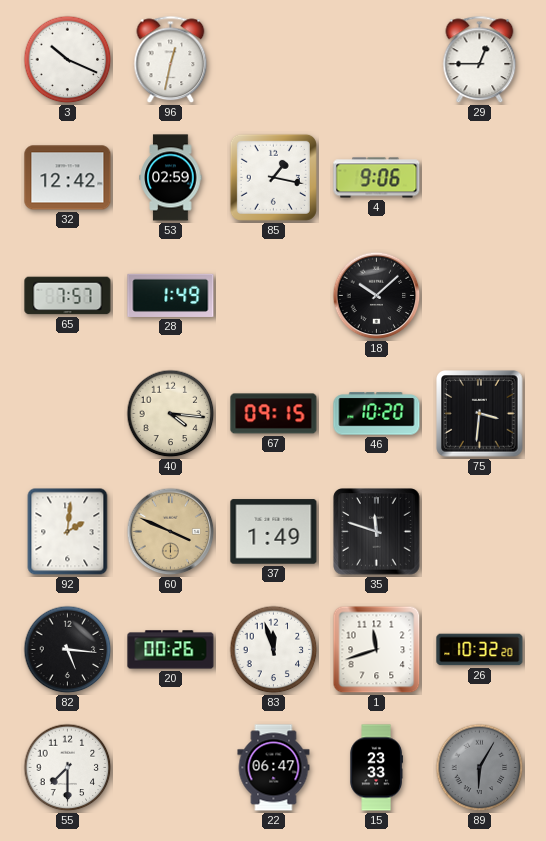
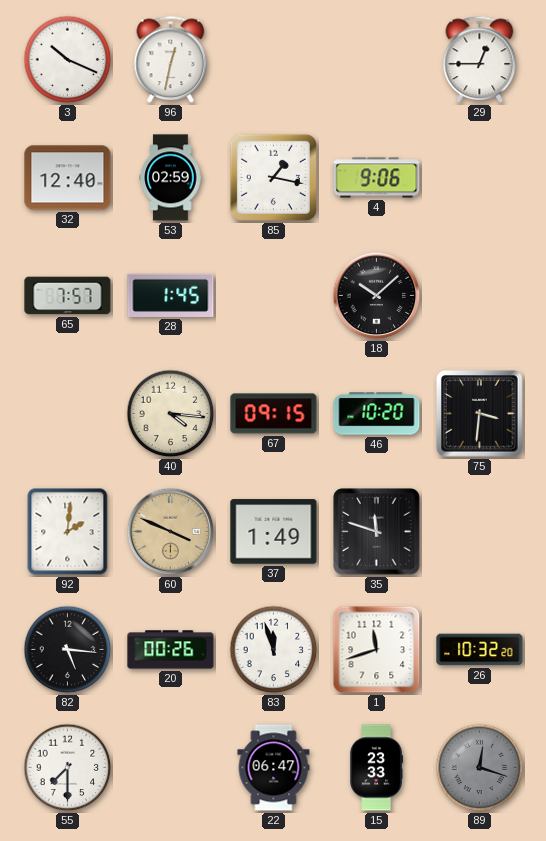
32: 12:42 -> 12:40
28: 1:49 -> 1:45
89: 6:05 -> 12:18
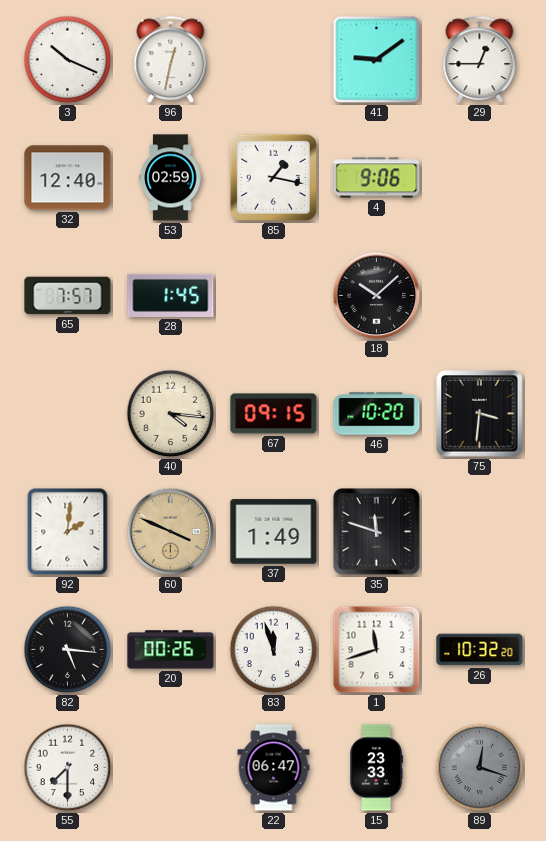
41: none -> 9:09
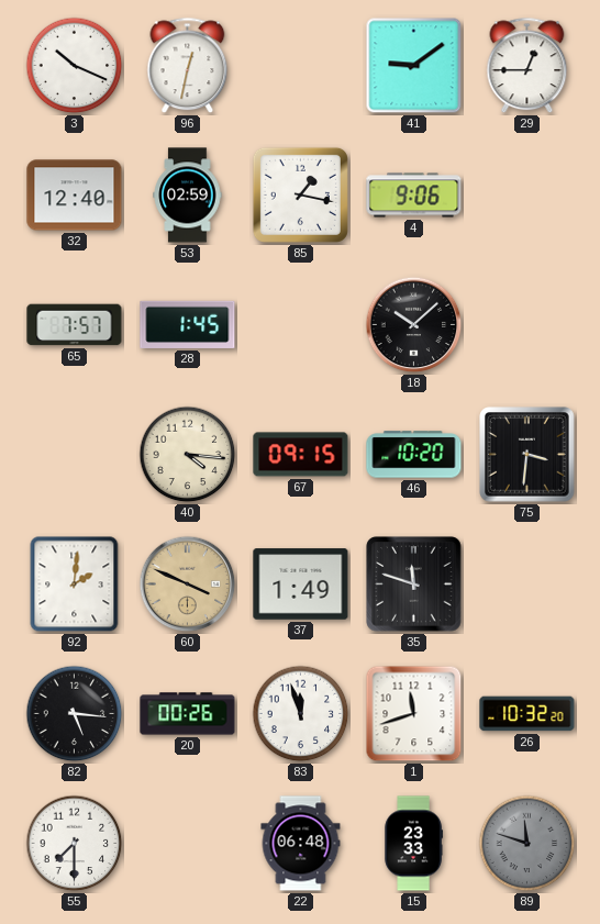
22: 06:47 -> 06:48
89: 12:18 -> 11:48
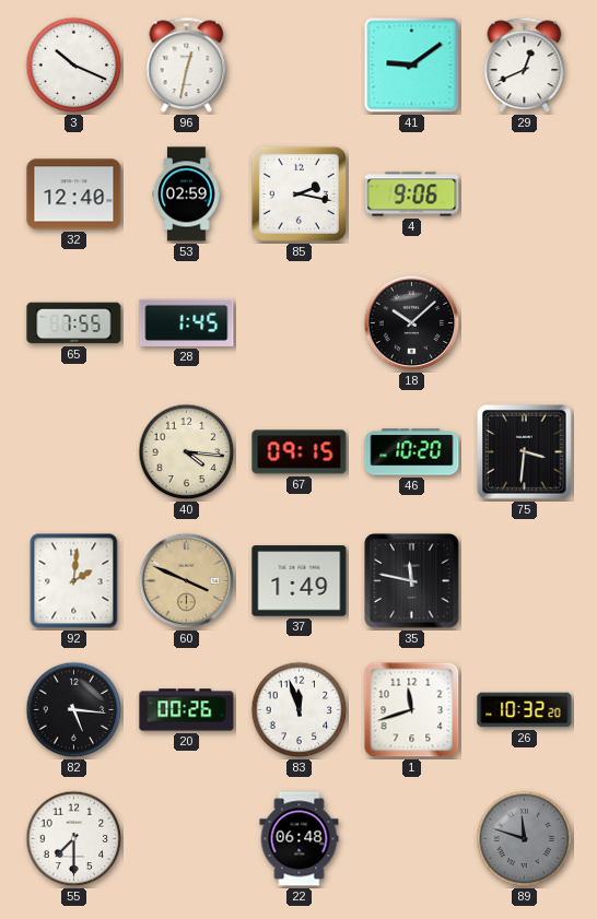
29: 12:45 -> 12:41
85: 1:17 -> 2:17
65: 7:57 -> 7:55
35: 11:48 -> 11:47
15: 23:33 -> none
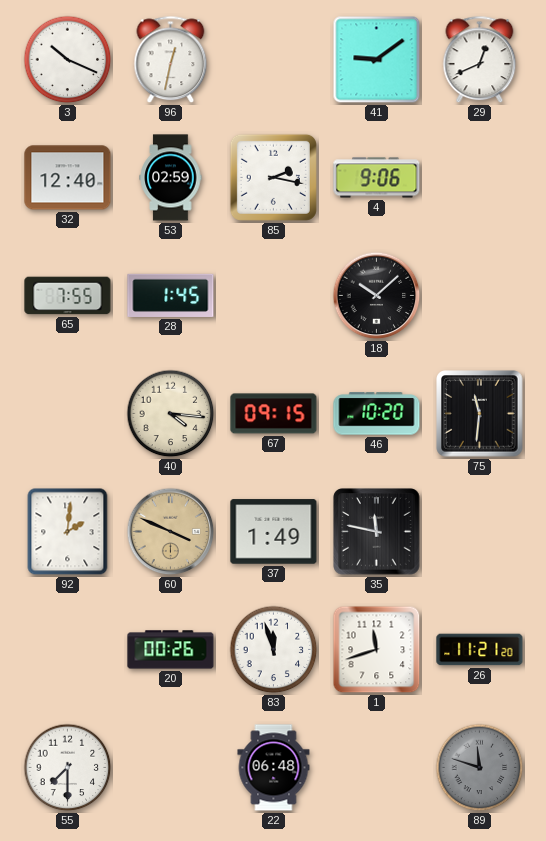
75: 3:31 -> 11:31
82: 5:16 -> none
26: 10:32 -> 11:21
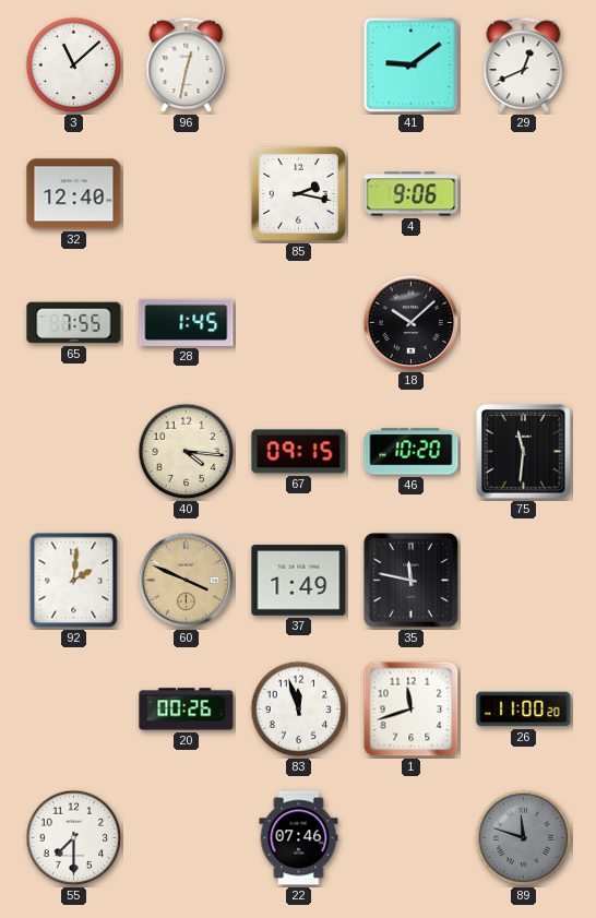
3: 10:19 -> 11:08
53: 02:59 -> none
26: 11:21 -> 11:00
22: 06:48 -> 07:46
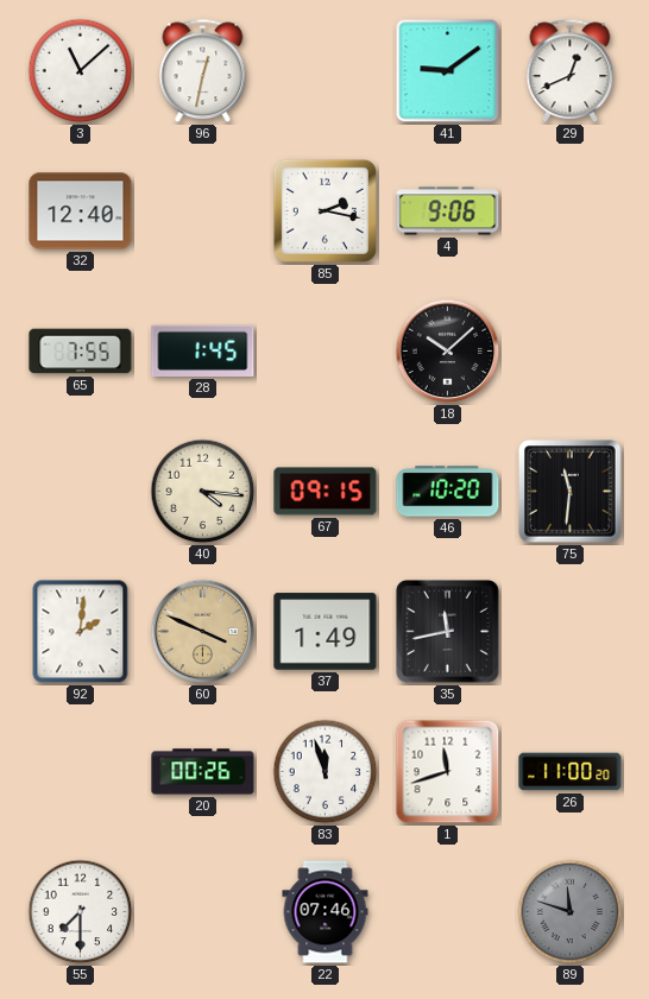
35: 11:47 -> 11:43
